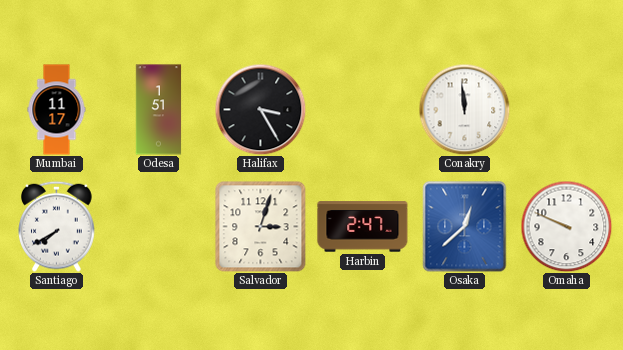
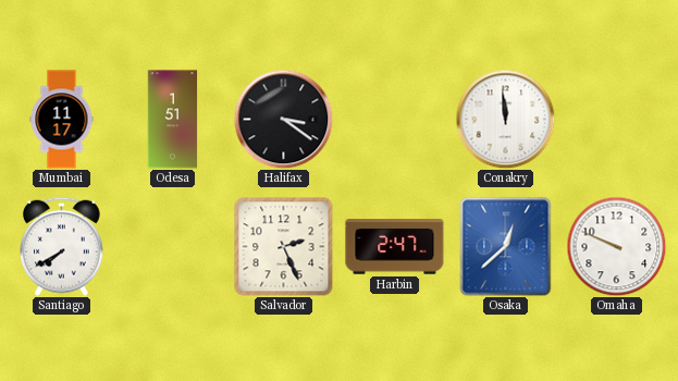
Halifax: 3:25 -> 3:21
Salvador: 3:03 -> 2:26
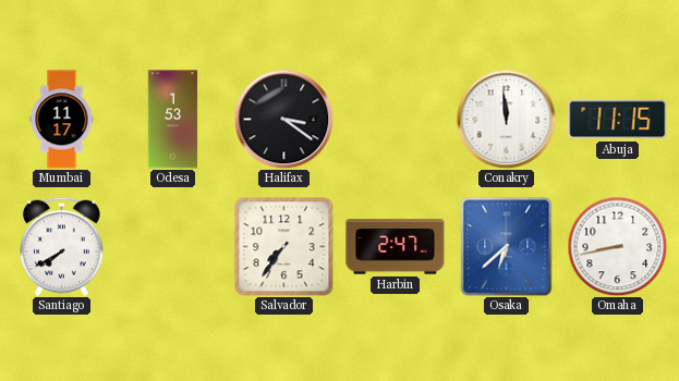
Odesa: 1:51 -> 1:53
Abuja: none -> 11:15
Salvador: 2:26 -> 7:36
Osaka: 12:38 -> 6:38
Omaha: 9:49 -> 8:43
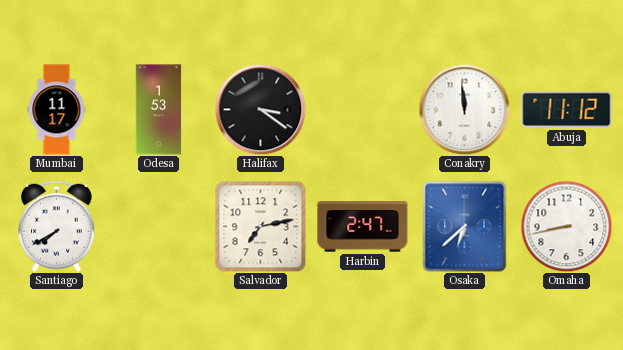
Abuja: 11:15 -> 11:12
Salvador: 7:36 -> 7:13
